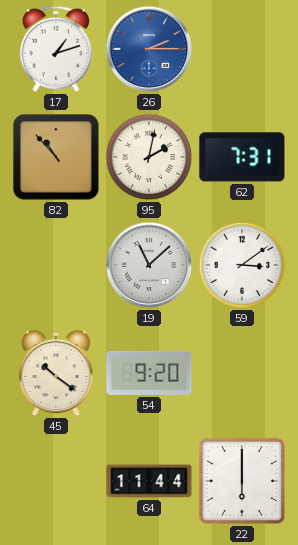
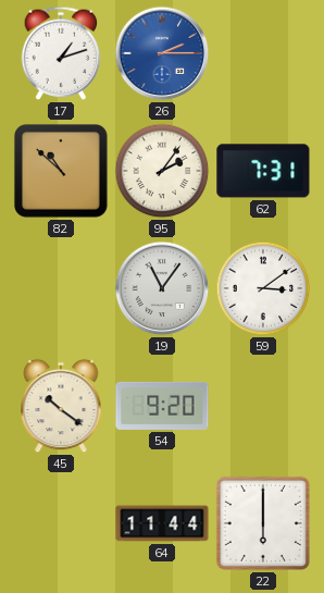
82: 10:53 -> 10:52
95: 2:02 -> 2:06
19: 11:08 -> 11:06
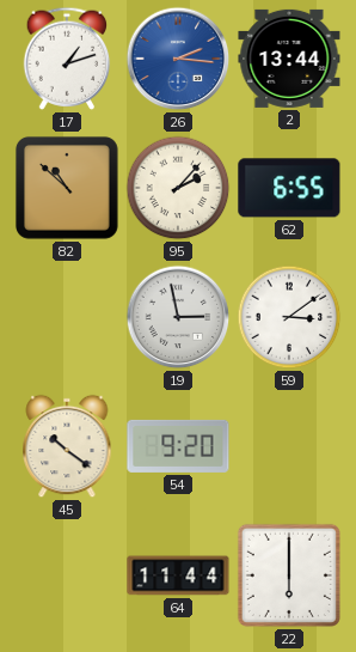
26: 2:15 -> 2:16
2: none -> 13:44
95: 2:06 -> 2:07
62: 7:31 -> 6:55
19: 11:06 -> 2:58
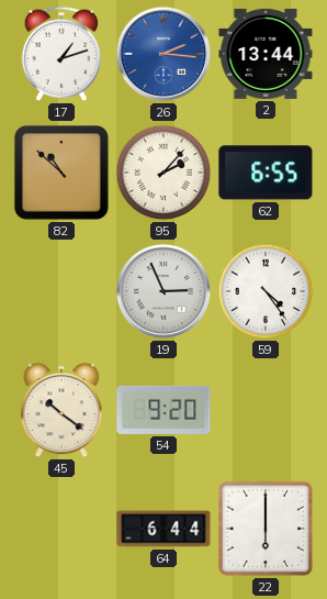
19: 2:58 -> 2:56
59: 3:09 -> 4:24
64: 11:44 -> 6:44
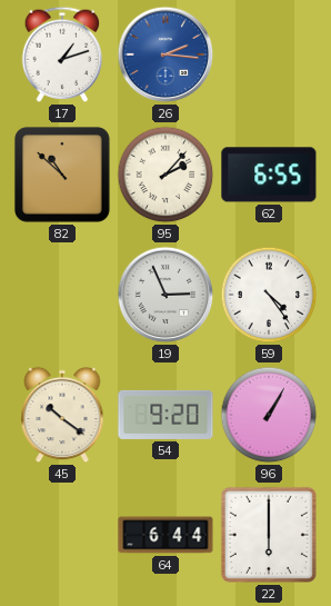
2: 13:44 -> none
96: none -> 1:05
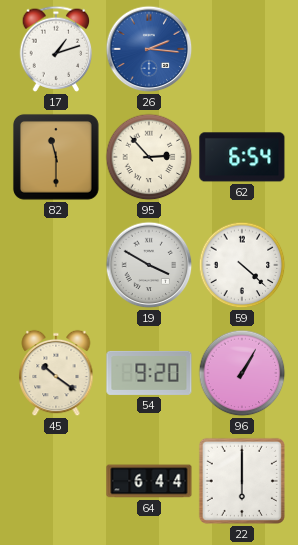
82: 10:52 -> 11:30
95: 2:07 -> 2:53
62: 6:55 -> 6:54
19: 2:56 -> 3:50
59: 4:24 -> 4:22
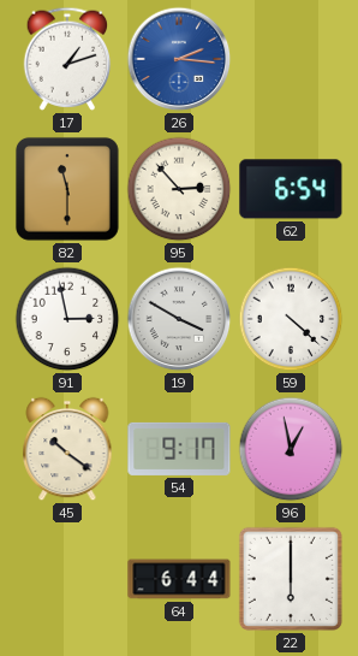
91: none -> 2:58
54: 9:20 -> 9:17
96: 1:05 -> 12:58
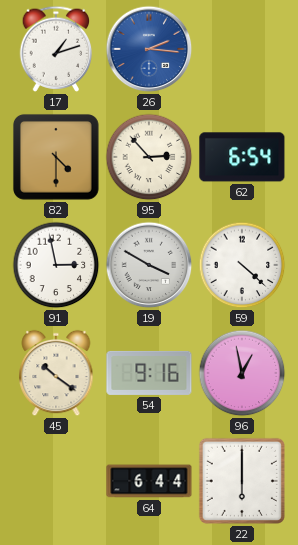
82: 11:30 -> 4:30
54: 9:17 -> 9:16
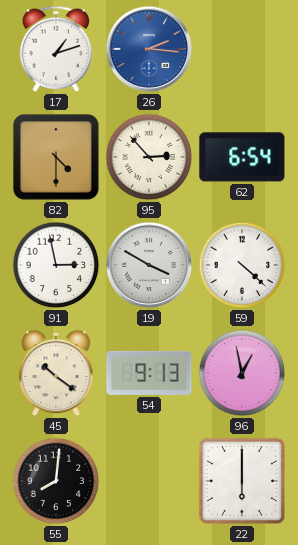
54: 9:16 -> 9:13
55: none -> 8:01
64: 6:44 -> none
